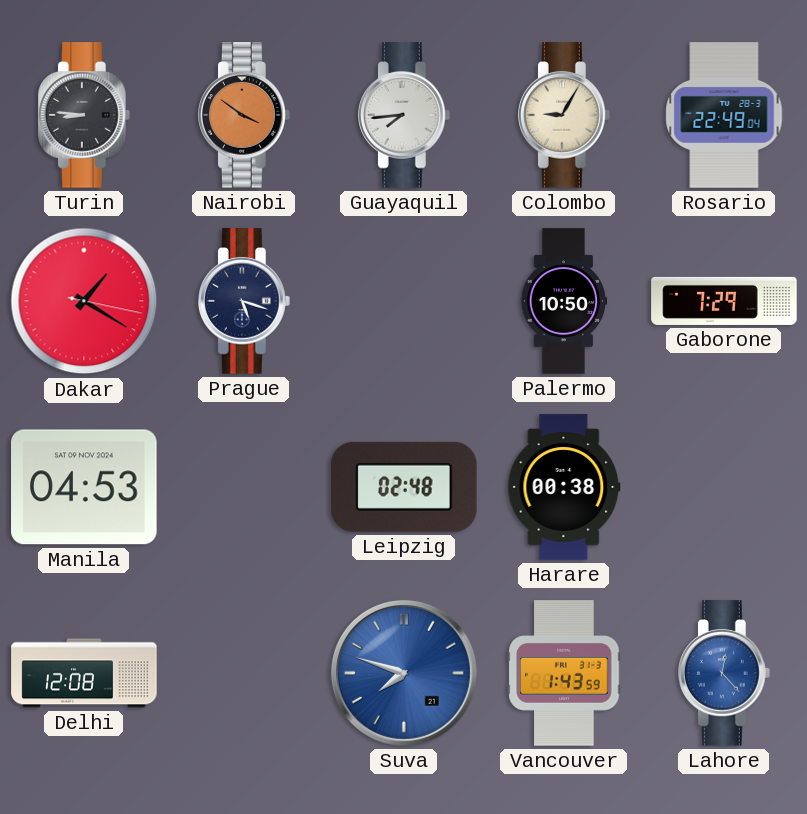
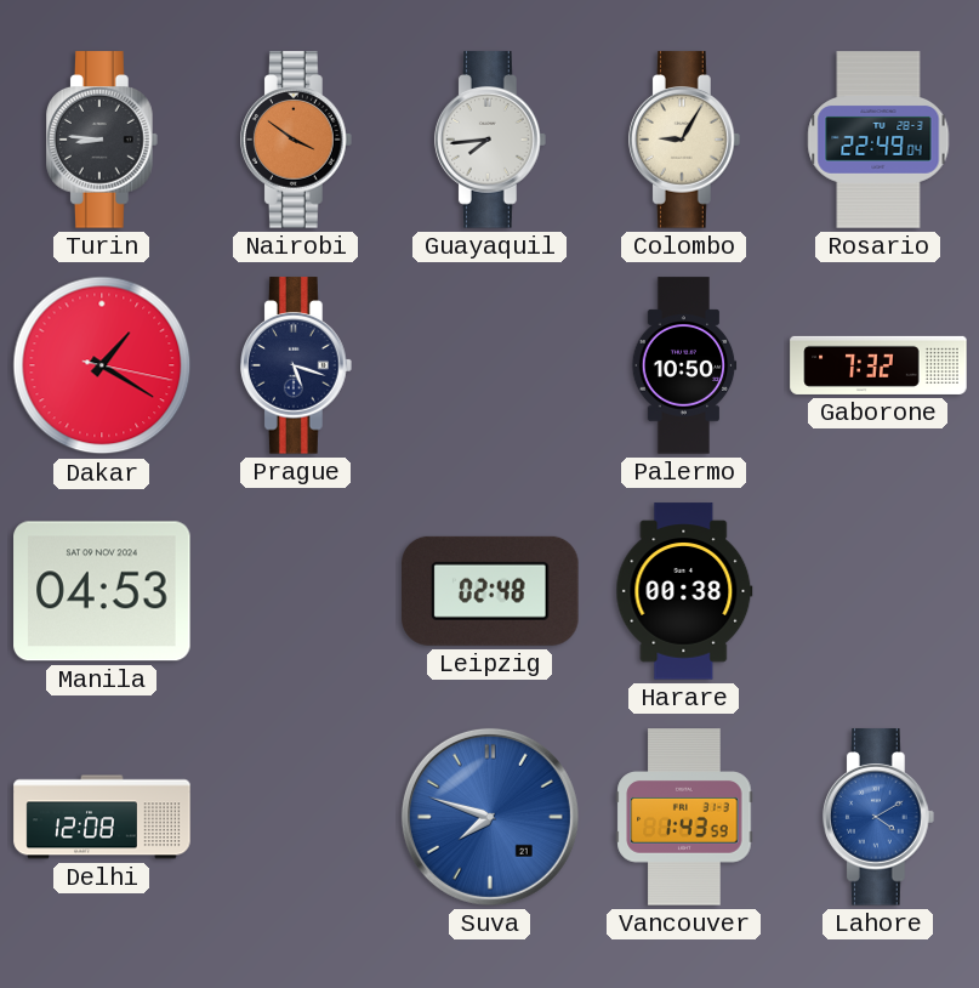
Gaborone: 7:29 -> 7:32
Lahore: 12:23 -> 4:10
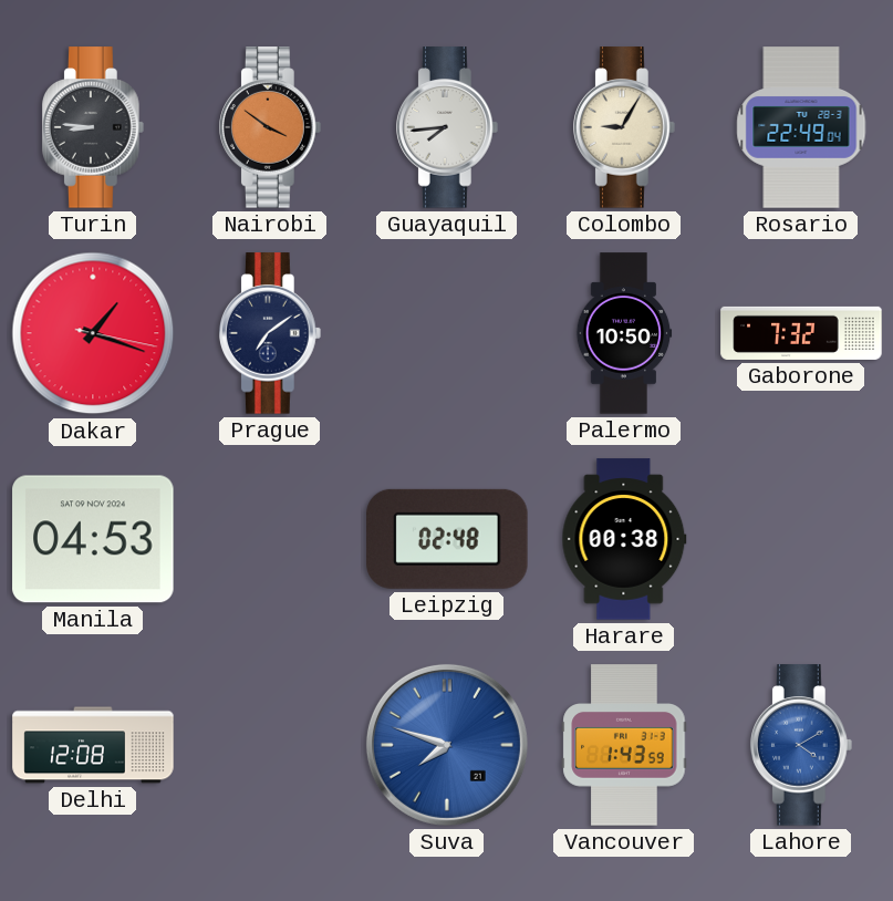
Dakar: 1:20 -> 1:18
Prague: 5:18 -> 7:09
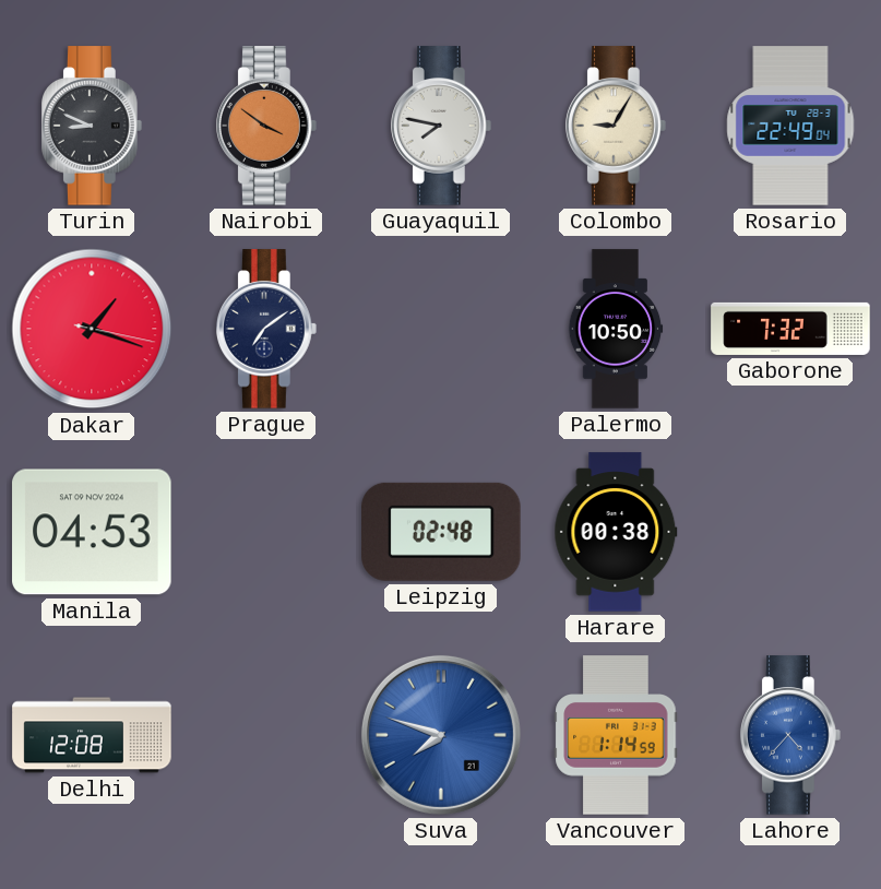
Turin: 8:46 -> 8:49
Guayaquil: 7:44 -> 7:47
Vancouver: 1:43 -> 1:14
Lahore: 4:10 -> 4:37
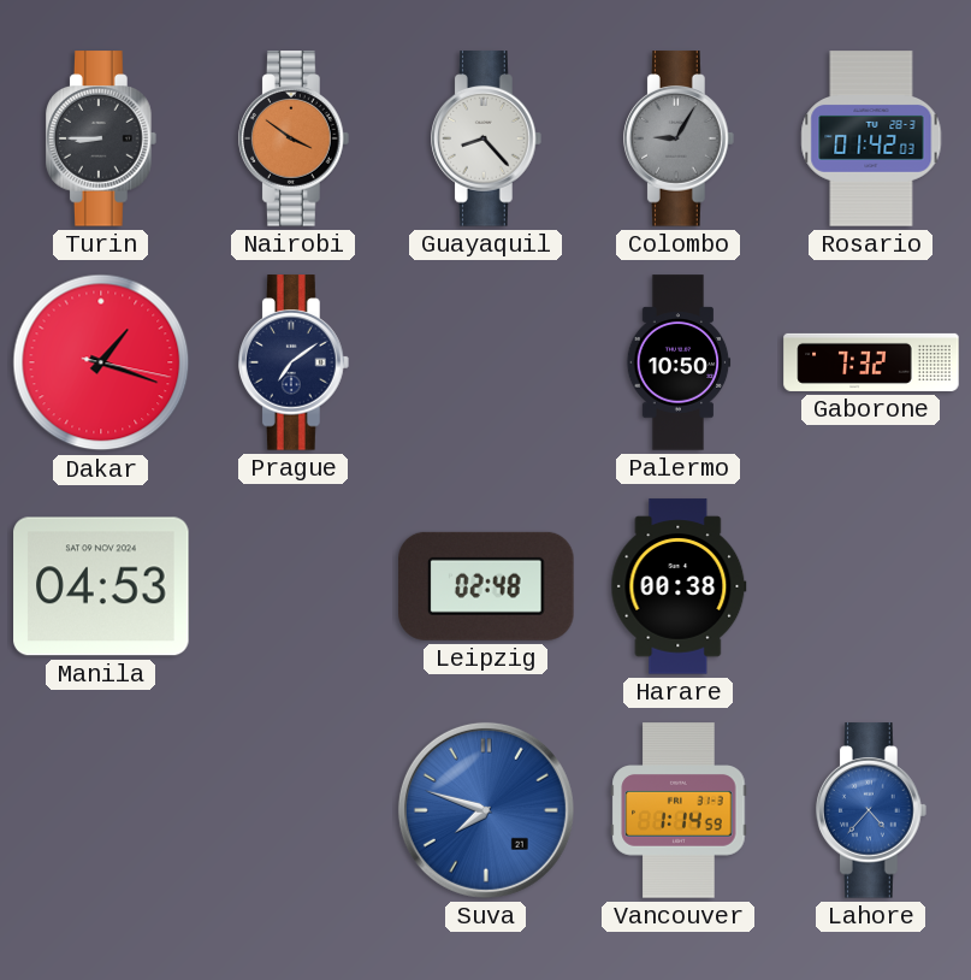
Turin: 8:49 -> 8:45
Guayaquil: 7:47 -> 8:23
Colombo dial: cream -> grey
Rosario: 22:49 -> 01:42
Delhi: 12:08 -> none
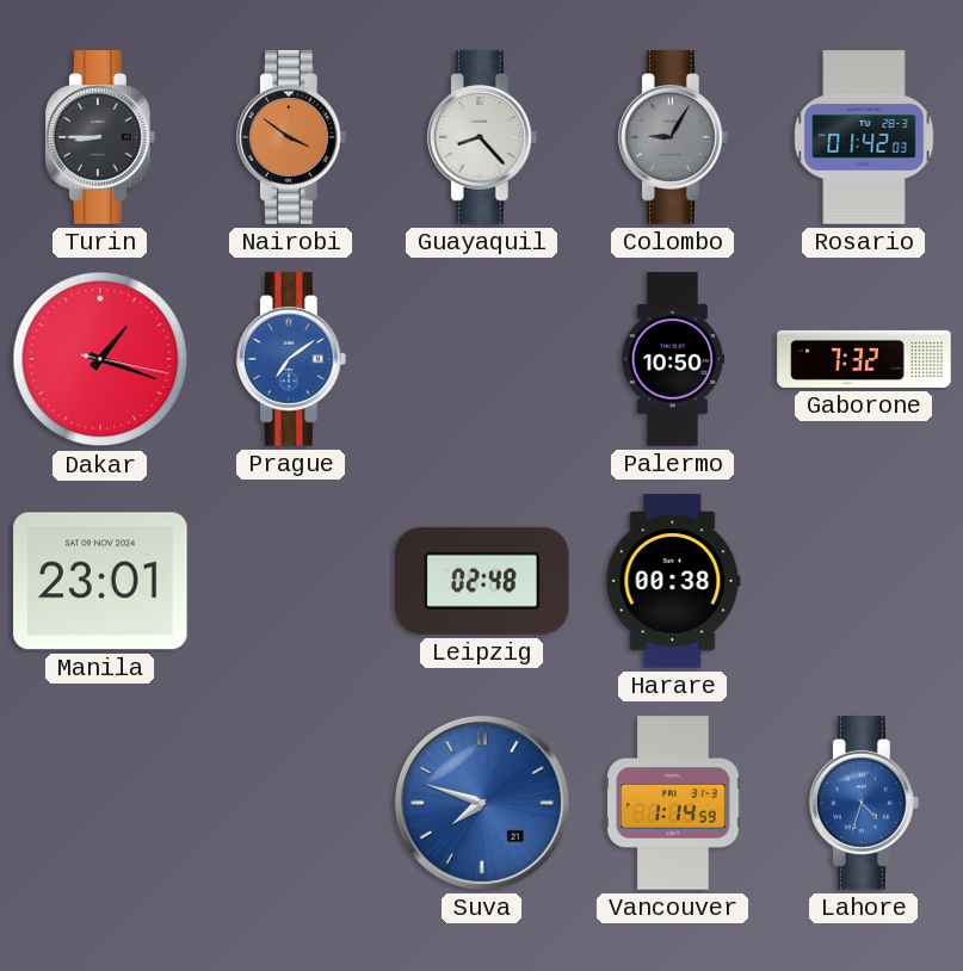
Prague dial: navy -> blue
Manila: 04:53 -> 23:01
Lahore: 4:37 -> 4:33
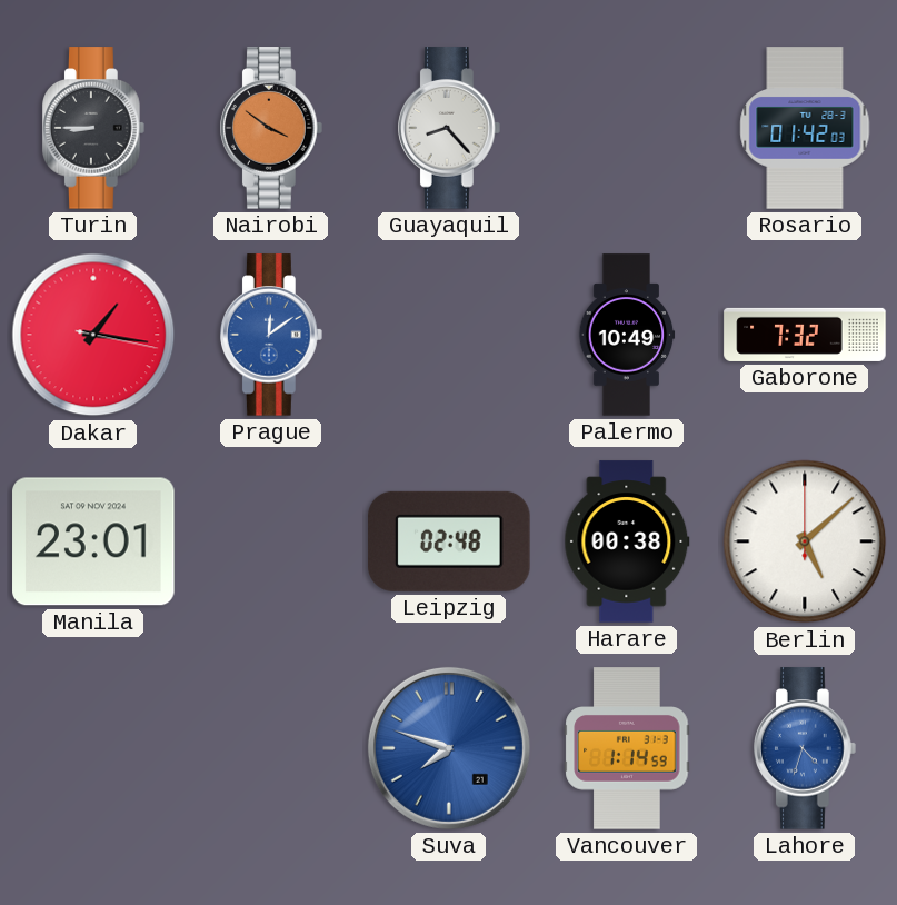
Colombo: 9:05 -> none
Dakar: 1:18 -> 1:16
Prague: 7:09 -> 12:09
Palermo: 10:50 -> 10:49
Berlin: none -> 5:08
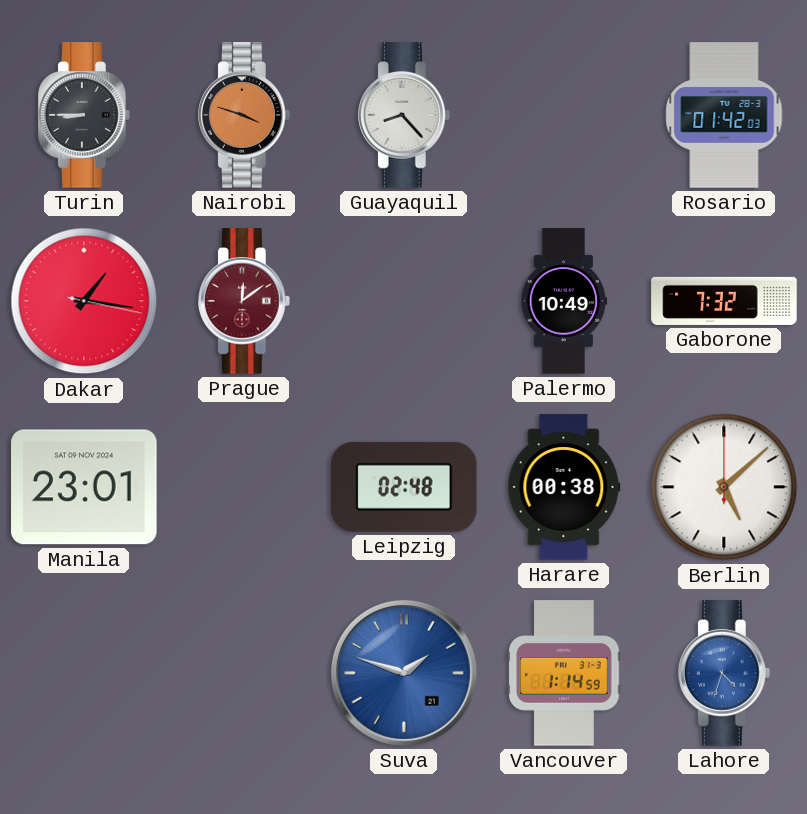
Nairobi: 3:51 -> 3:48
Prague dial: blue -> burgundy
Suva: 7:48 -> 1:48
